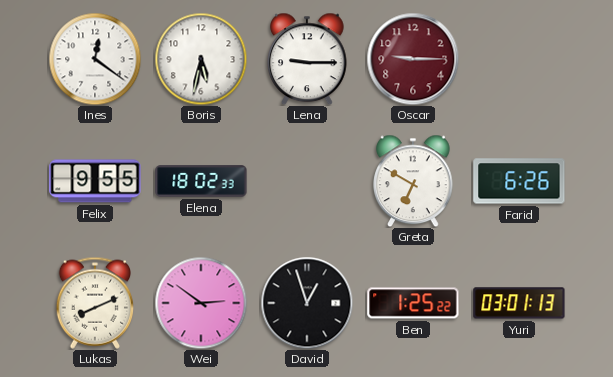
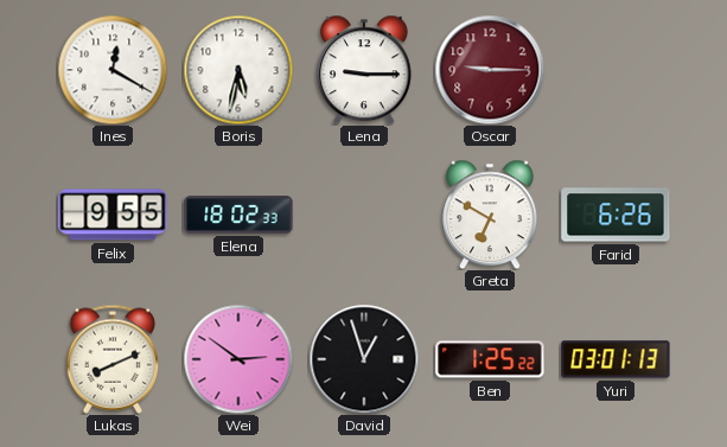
Ines: 12:21 -> 12:20
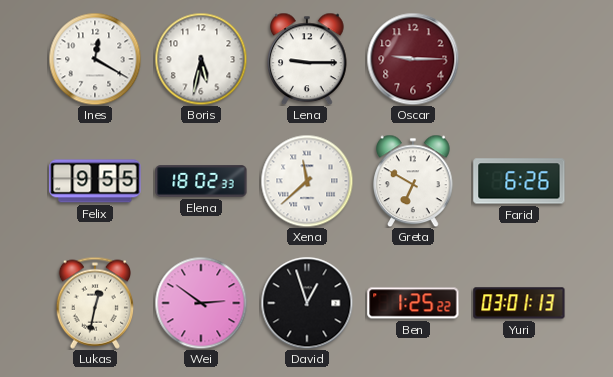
Xena: none -> 11:38
Lukas: 8:11 -> 12:32
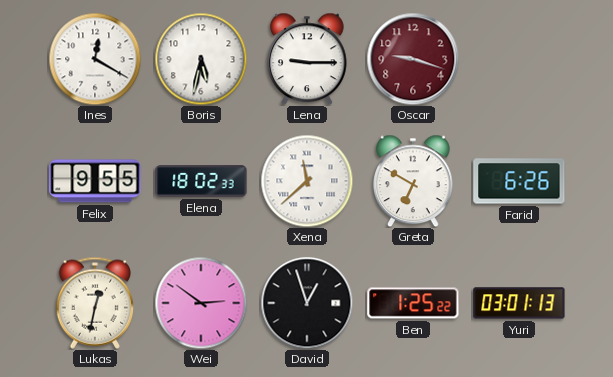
Oscar: 9:15 -> 9:18
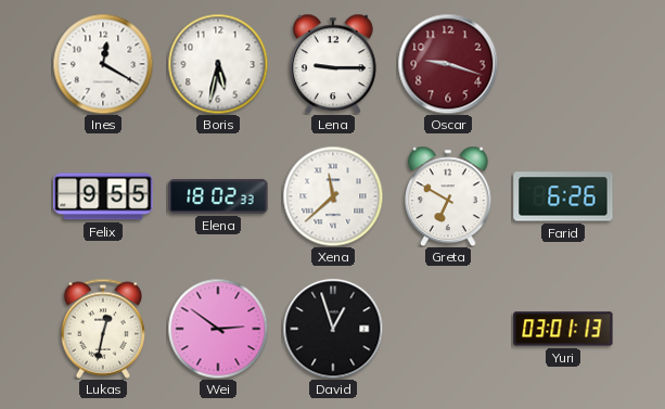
Ben: 1:25 -> none
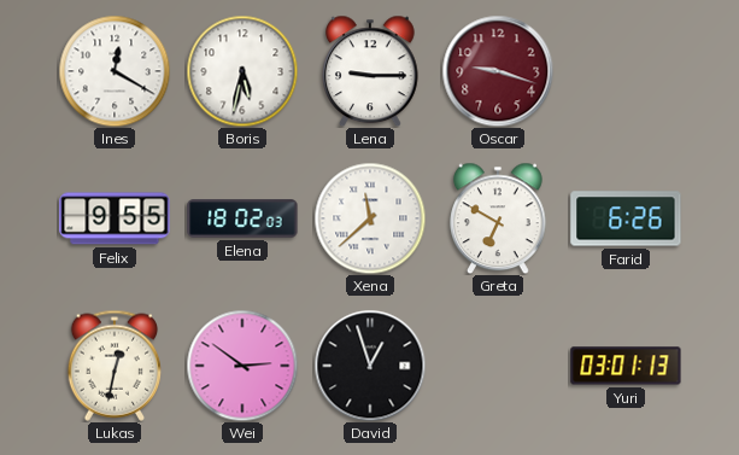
Elena: 18:02:33 -> 18:02:03
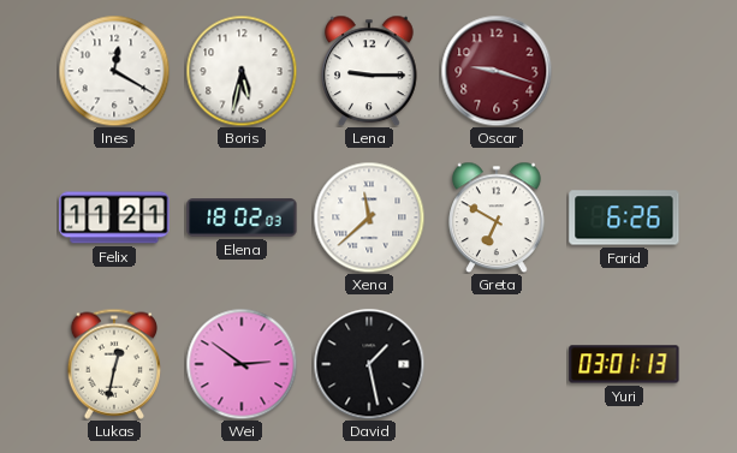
Felix: 9:55 -> 11:21
David: 12:57 -> 1:28
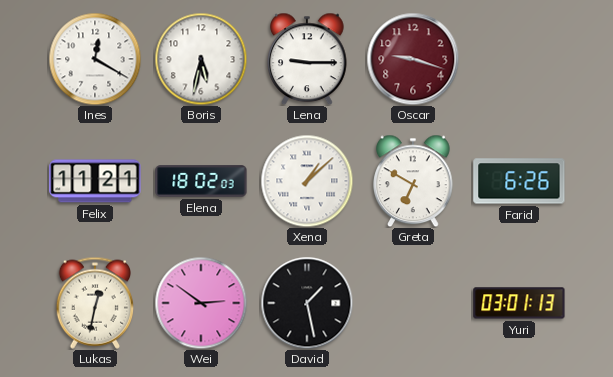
Xena: 11:38 -> 1:08
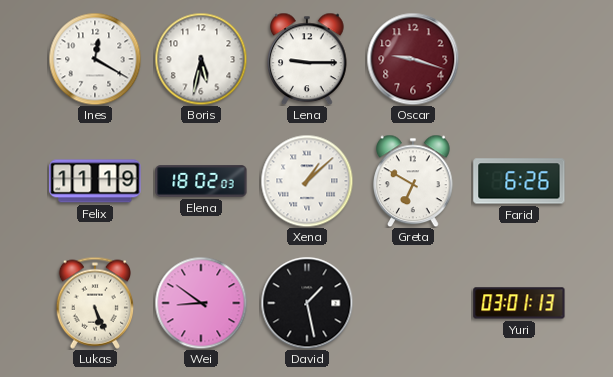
Felix: 11:21 -> 11:19
Lukas: 12:32 -> 5:26
Wei: 2:51 -> 8:51
